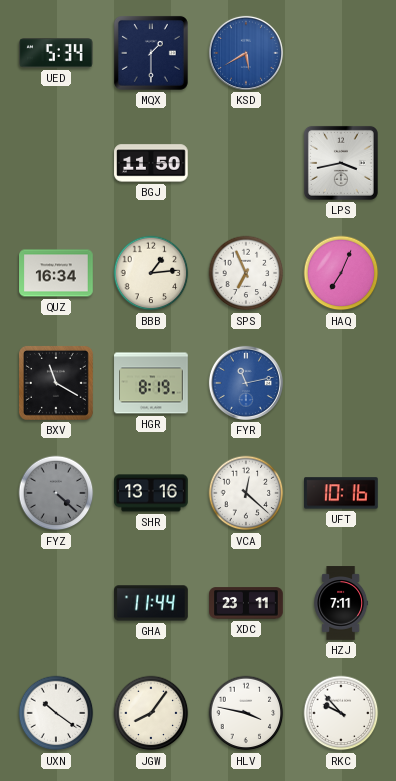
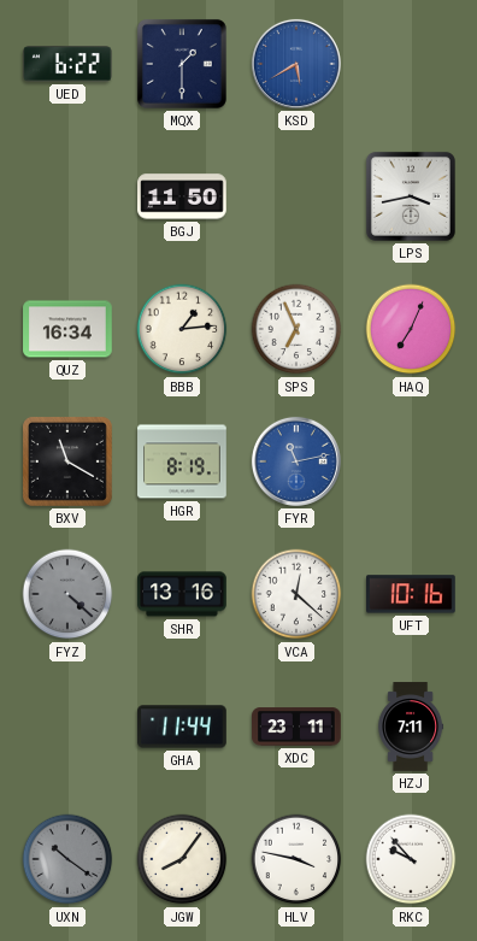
UED: 5:34 -> 6:22
UXN dial: white -> grey
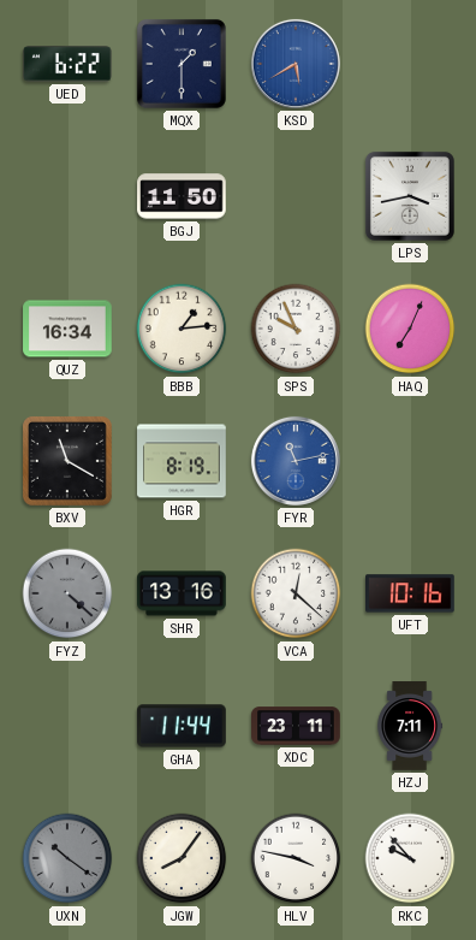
SPS: 6:56 -> 9:56
